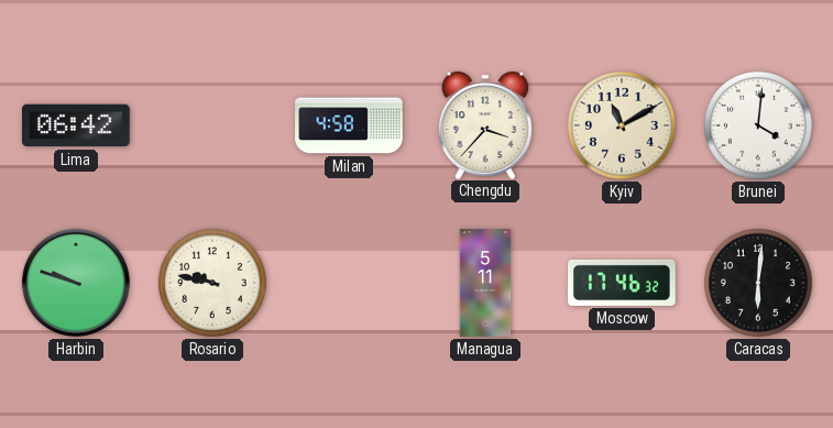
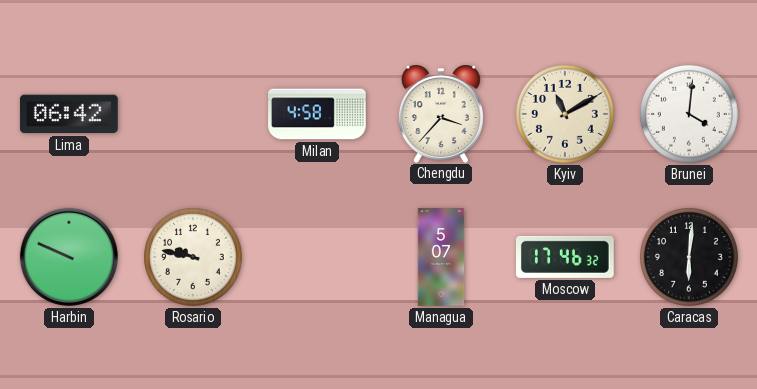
Harbin: 9:48 -> 9:49
Managua: 5:11 -> 5:07
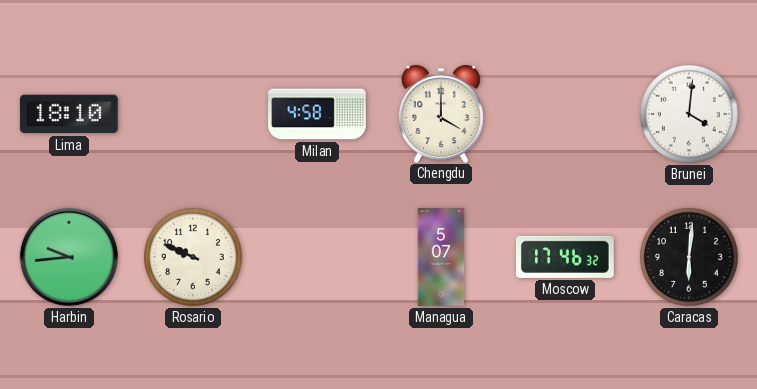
Lima: 06:42 -> 18:10
Chengdu: 3:37 -> 4:00
Kyiv: 11:10 -> none
Harbin: 9:49 -> 9:44
Rosario: 9:47 -> 9:49
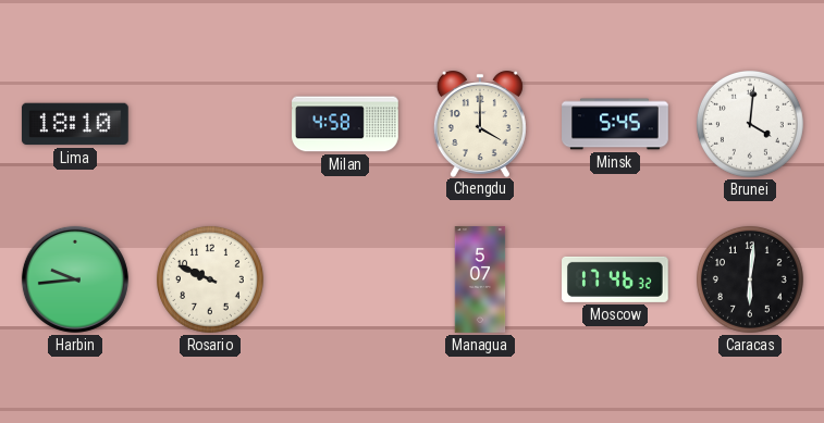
Minsk: none -> 5:45
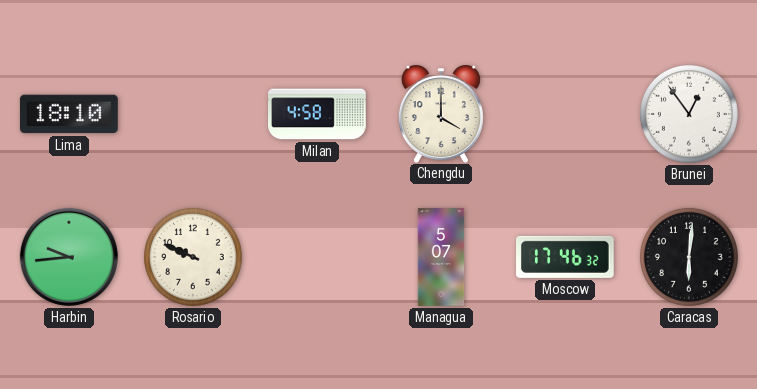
Minsk: 5:45 -> none
Brunei: 4:01 -> 12:54
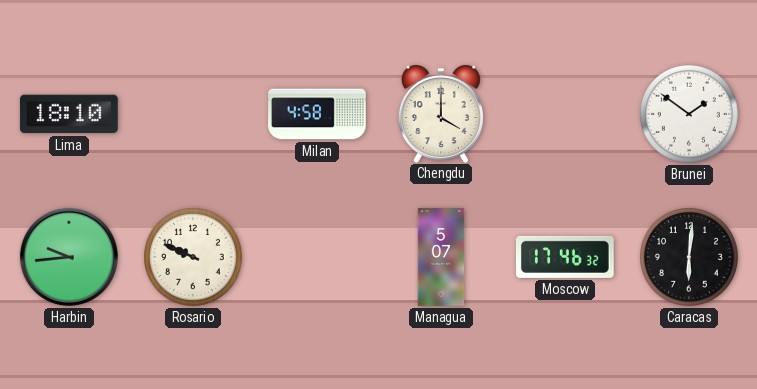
Brunei: 12:54 -> 1:51
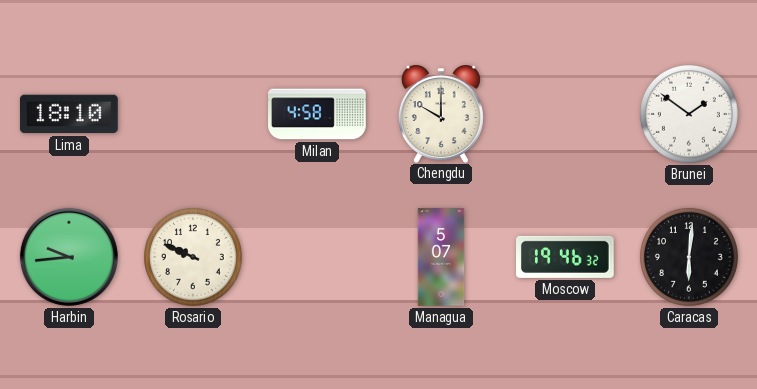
Chengdu: 4:00 -> 10:00
Moscow: 17:46 -> 19:46
